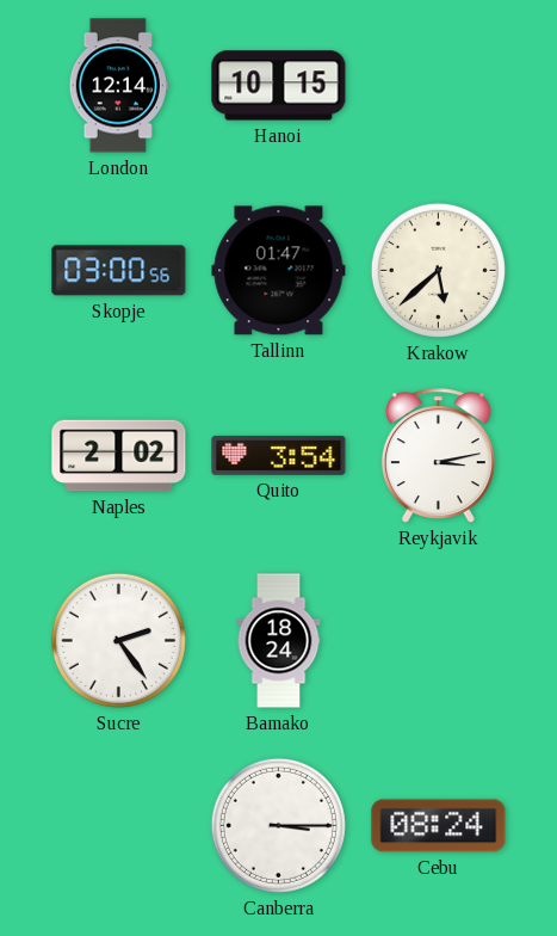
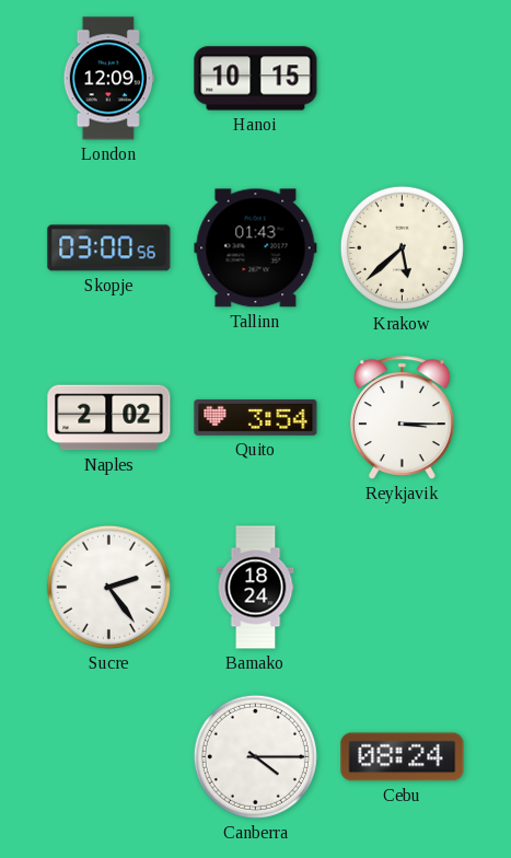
London: 12:14 -> 12:09
Tallinn: 01:47 -> 01:43
Reykjavik: 3:13 -> 3:15
Canberra: 3:15 -> 4:15
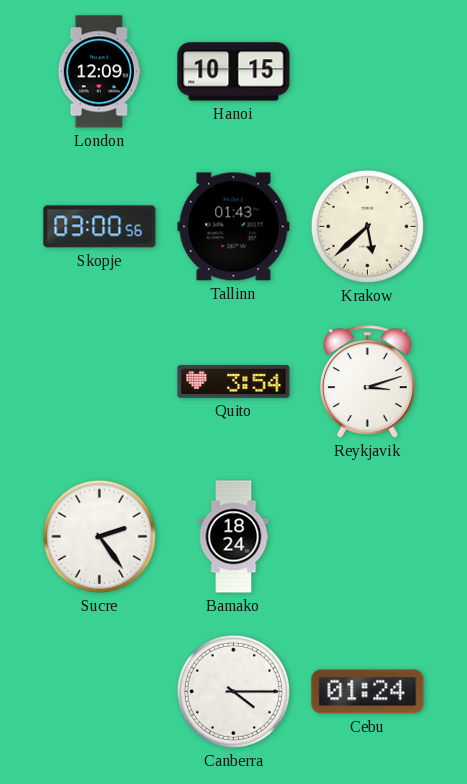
Naples: 2:02 -> none
Reykjavik: 3:15 -> 3:12
Cebu: 08:24 -> 01:24
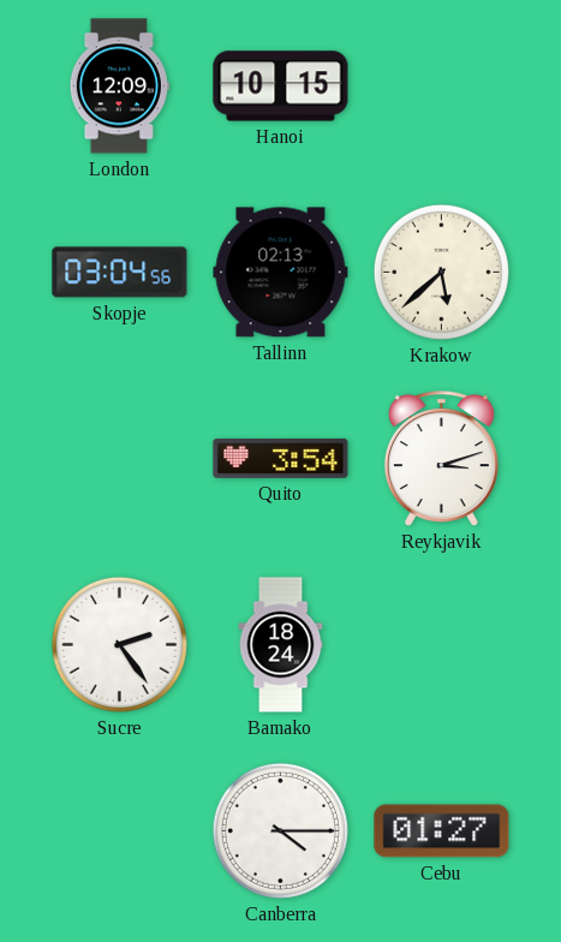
Skopje: 03:00 -> 03:04
Tallinn: 01:43 -> 02:13
Cebu: 01:24 -> 01:27
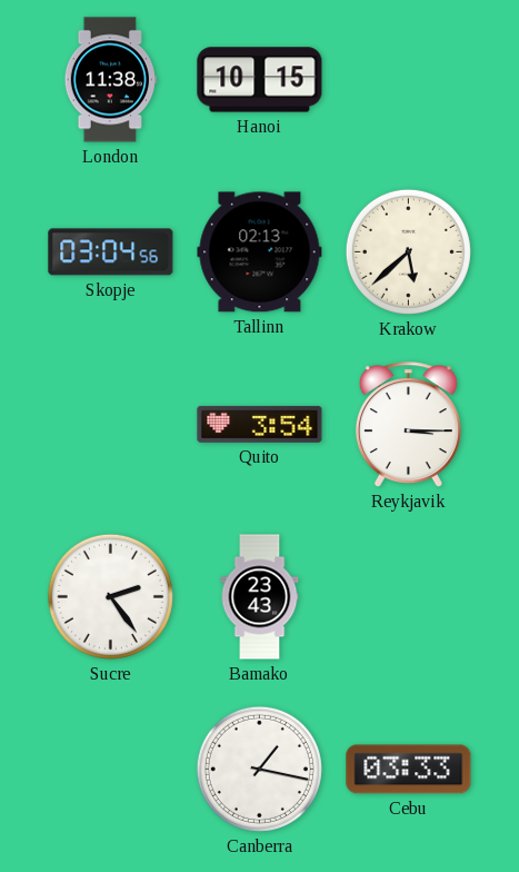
London: 12:09 -> 11:38
Reykjavik: 3:12 -> 3:15
Bamako: 18:24 -> 23:43
Canberra: 4:15 -> 1:17
Cebu: 01:27 -> 03:33
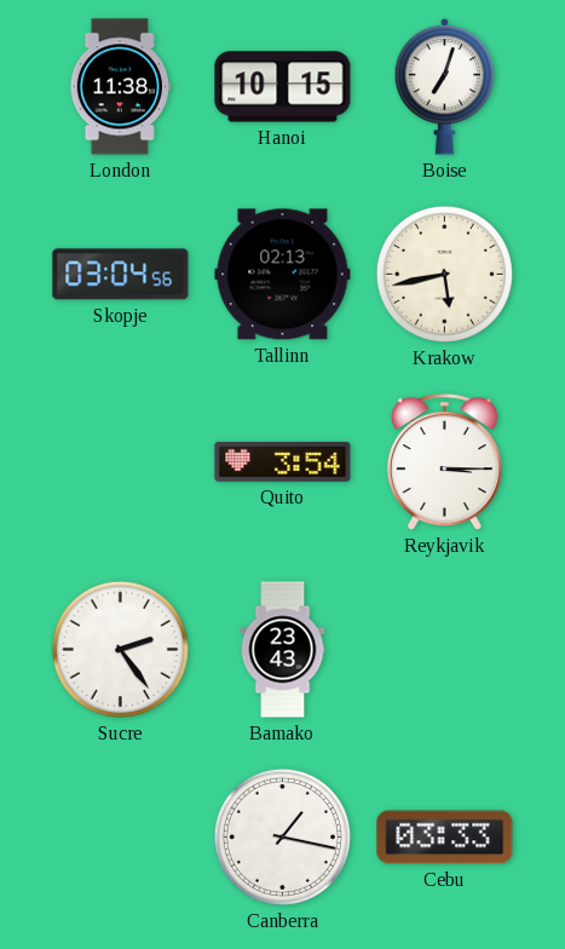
Boise: none -> 7:03
Krakow: 5:38 -> 5:43
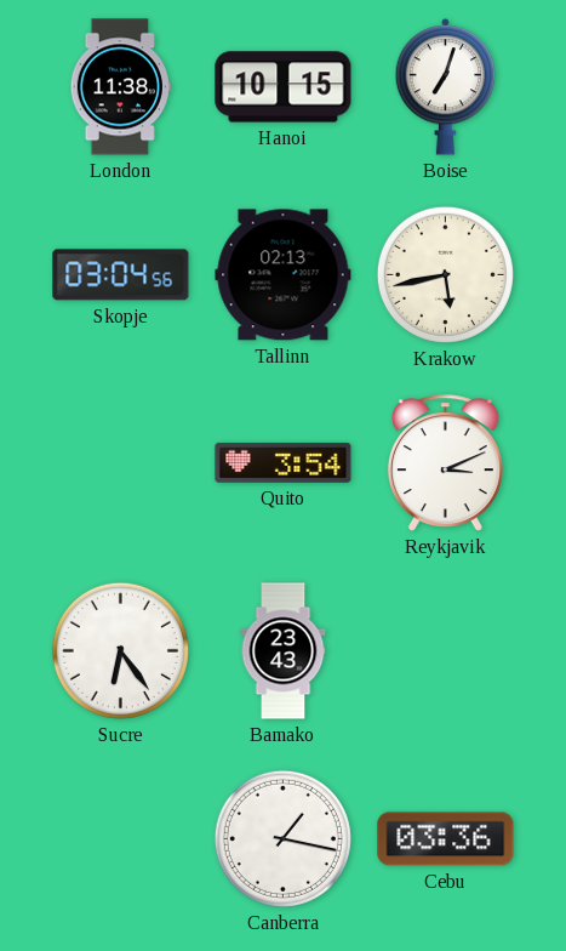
Reykjavik: 3:15 -> 3:11
Sucre: 2:24 -> 6:24
Cebu: 03:33 -> 03:36
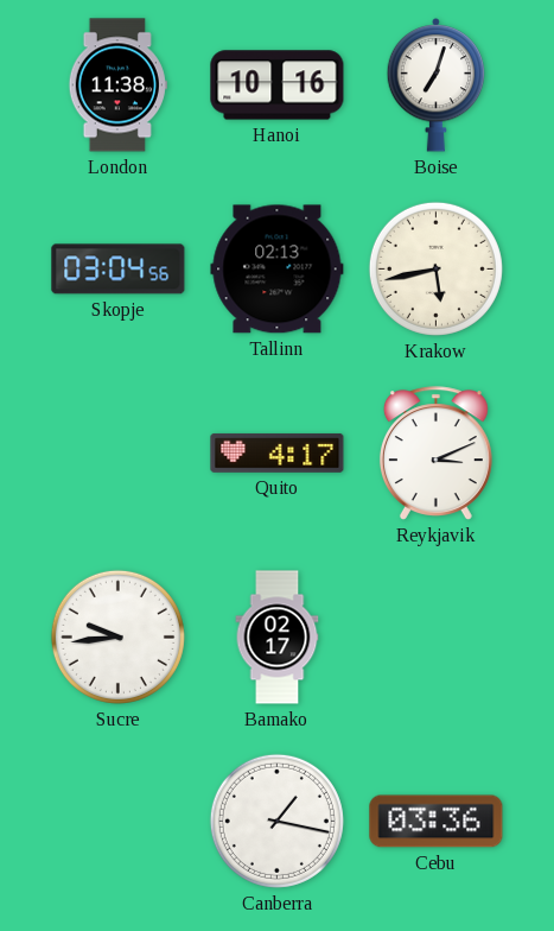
Hanoi: 10:15 -> 10:16
Quito: 3:54 -> 4:17
Sucre: 6:24 -> 9:44
Bamako: 23:43 -> 02:17
